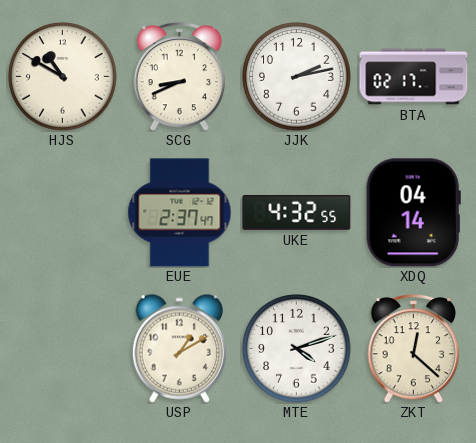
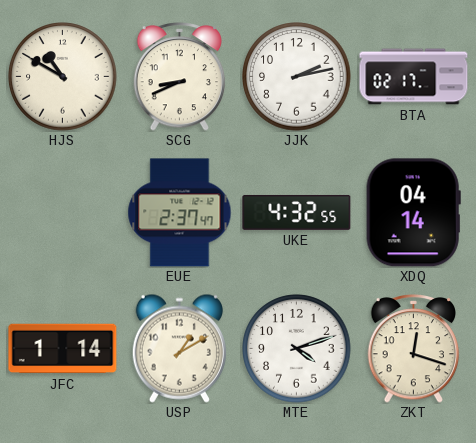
JFC: none -> 1:14
ZKT: 12:22 -> 12:18
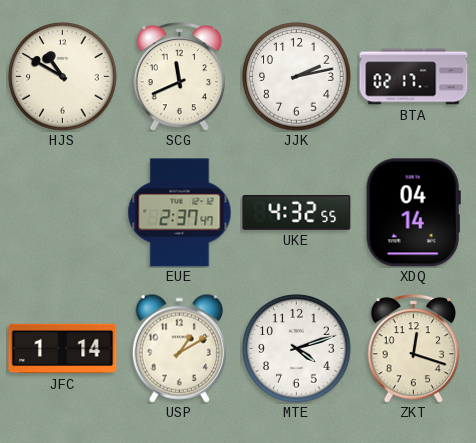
SCG: 8:41 -> 11:41
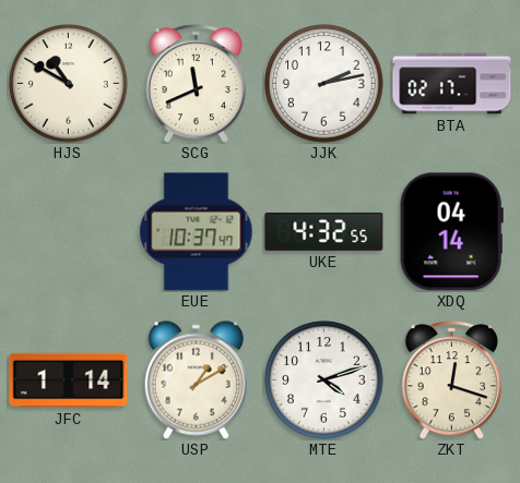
EUE: 2:37 -> 10:37
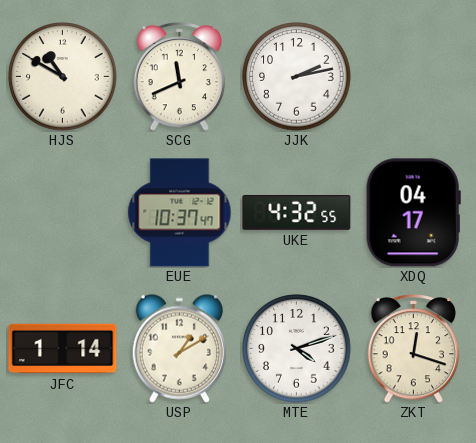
BTA: 02:17 -> none
XDQ: 04:14 -> 04:17
